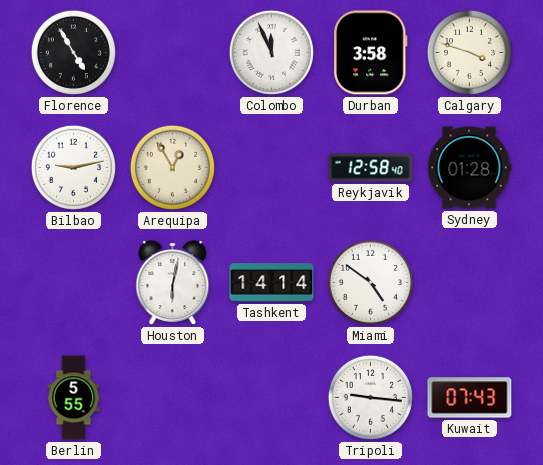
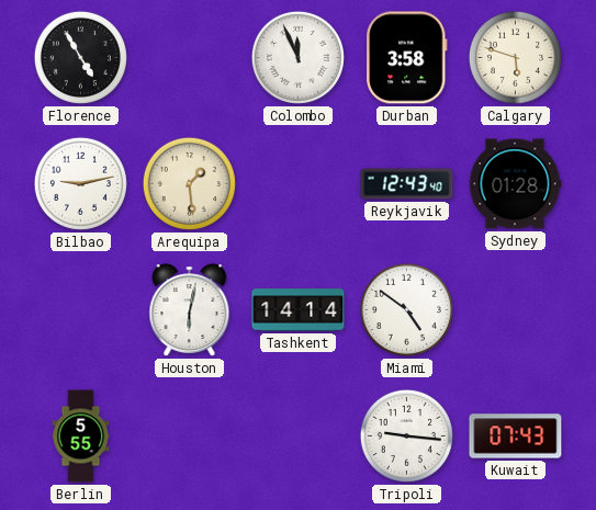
Calgary: 3:48 -> 5:48
Arequipa: 12:55 -> 1:29
Reykjavik: 12:58 -> 12:43
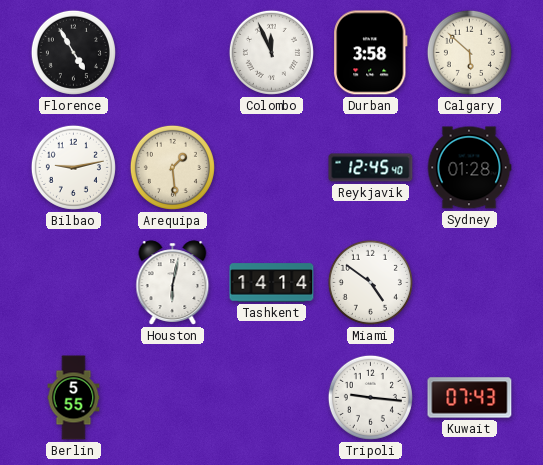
Calgary: 5:48 -> 5:52
Reykjavik: 12:43 -> 12:45
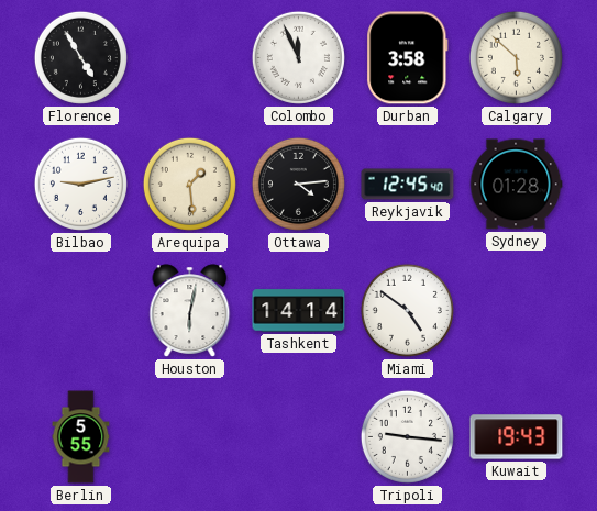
Ottawa: none -> 4:14
Kuwait: 07:43 -> 19:43
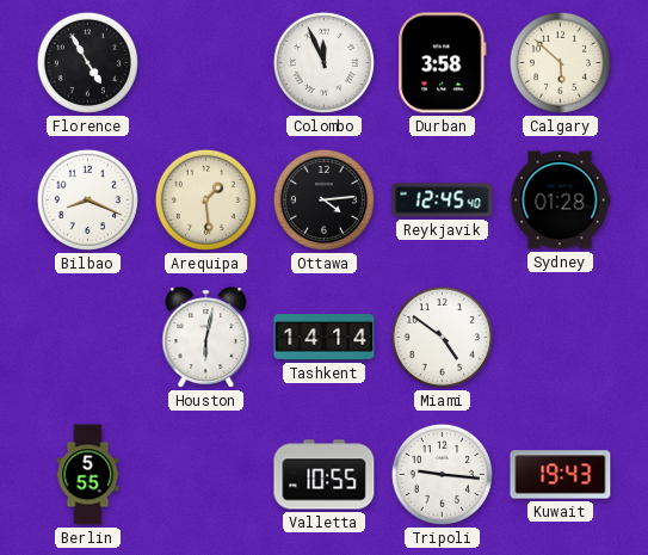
Bilbao: 9:13 -> 8:19
Valletta: none -> 10:55
